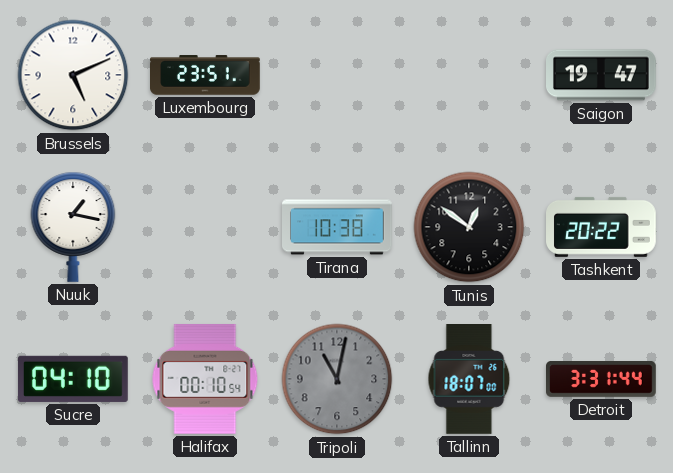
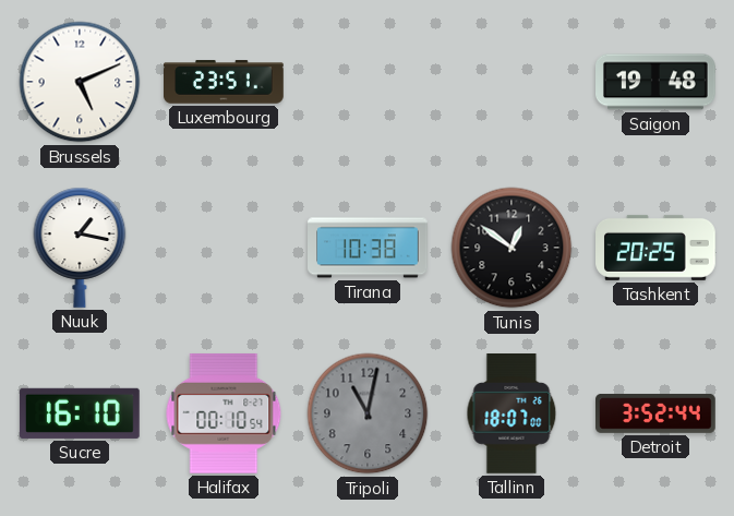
Saigon: 19:47 -> 19:48
Tashkent: 20:22 -> 20:25
Sucre: 04:10 -> 16:10
Detroit: 3:31 -> 3:52
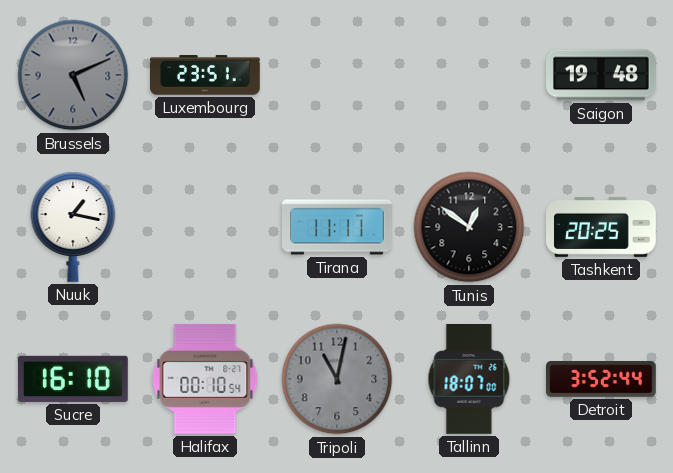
Brussels dial: white -> grey
Tirana: 10:38 -> 11:11
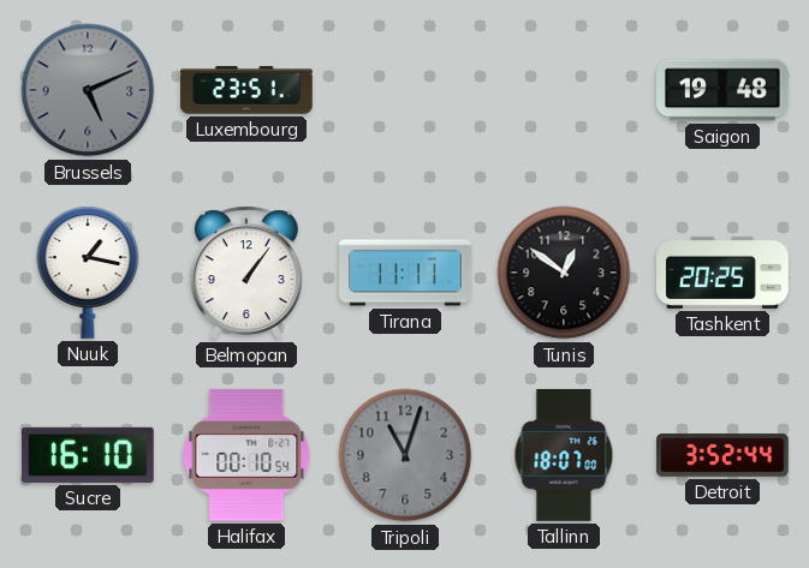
Belmopan: none -> 1:06
Tripoli: 11:02 -> 11:03
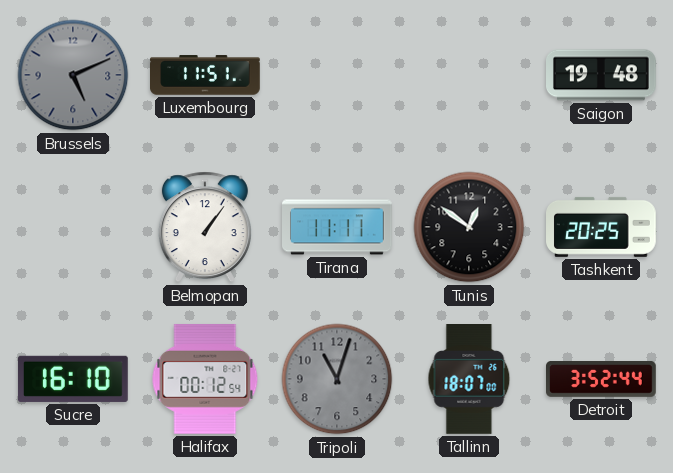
Luxembourg: 23:51 -> 11:51
Nuuk: 1:17 -> none
Halifax: 00:10 -> 00:12
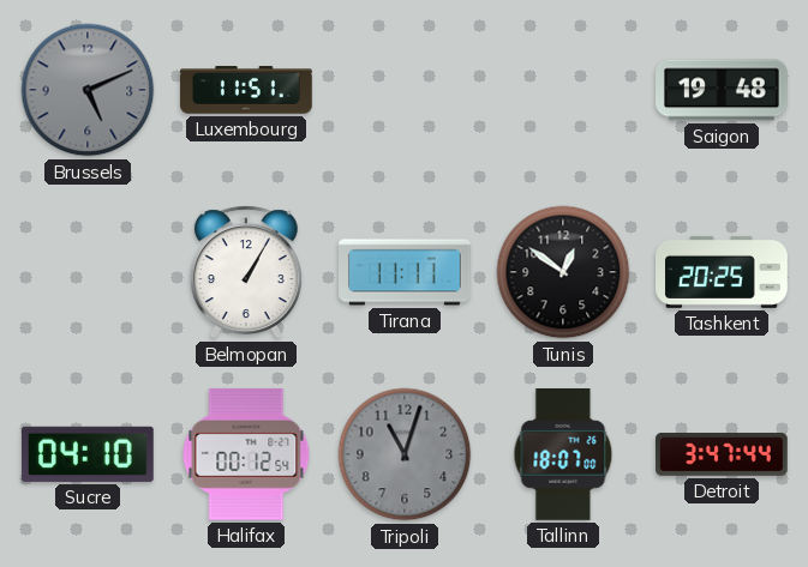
Belmopan: 1:06 -> 1:05
Sucre: 16:10 -> 04:10
Detroit: 3:52 -> 3:47
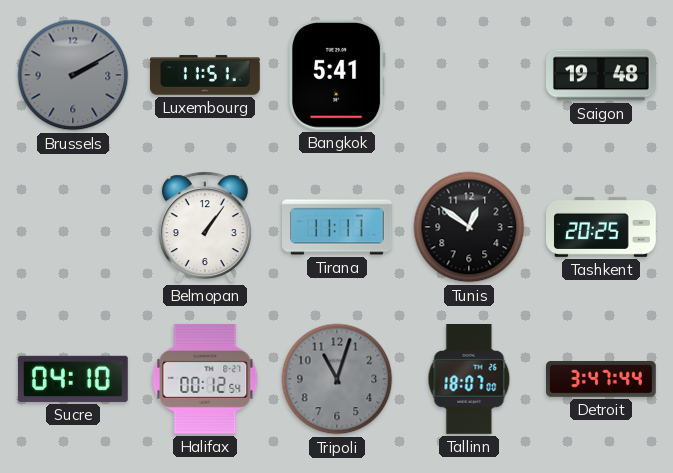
Brussels: 5:11 -> 2:10
Bangkok: none -> 5:41
Belmopan: 1:05 -> 1:06
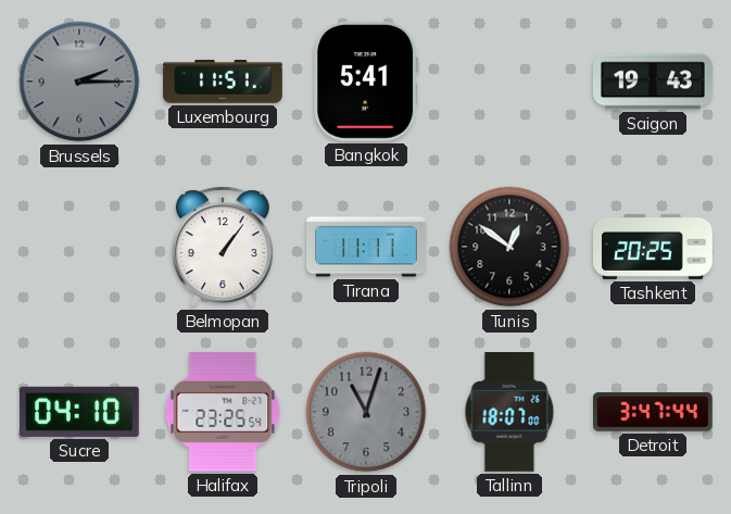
Brussels: 2:10 -> 2:15
Saigon: 19:48 -> 19:43
Halifax: 00:12 -> 23:25
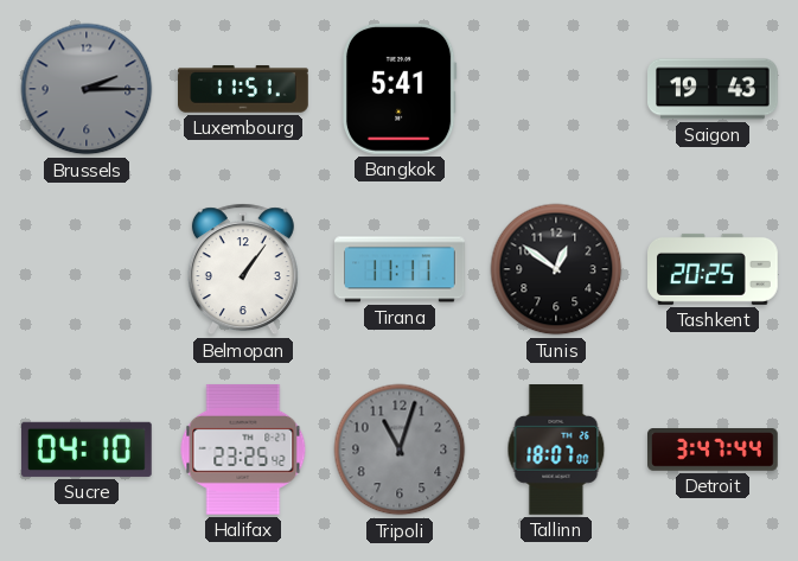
Halifax: 23:25:54 -> 23:25:42
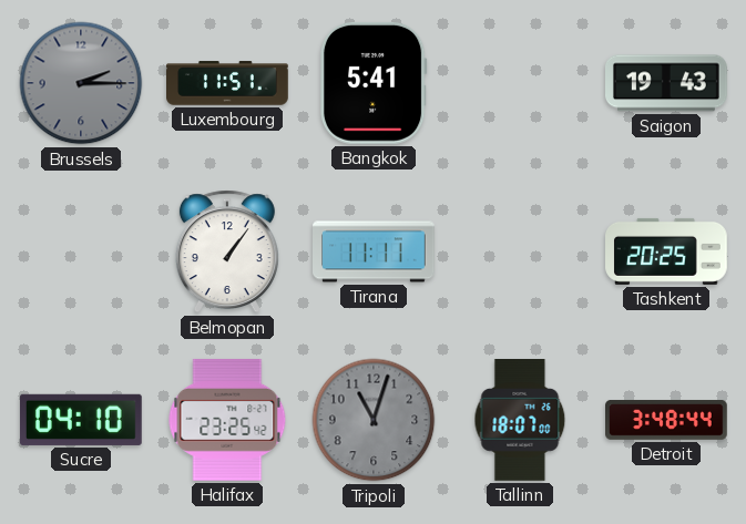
Tunis: 12:51 -> none
Detroit: 3:47 -> 3:48
